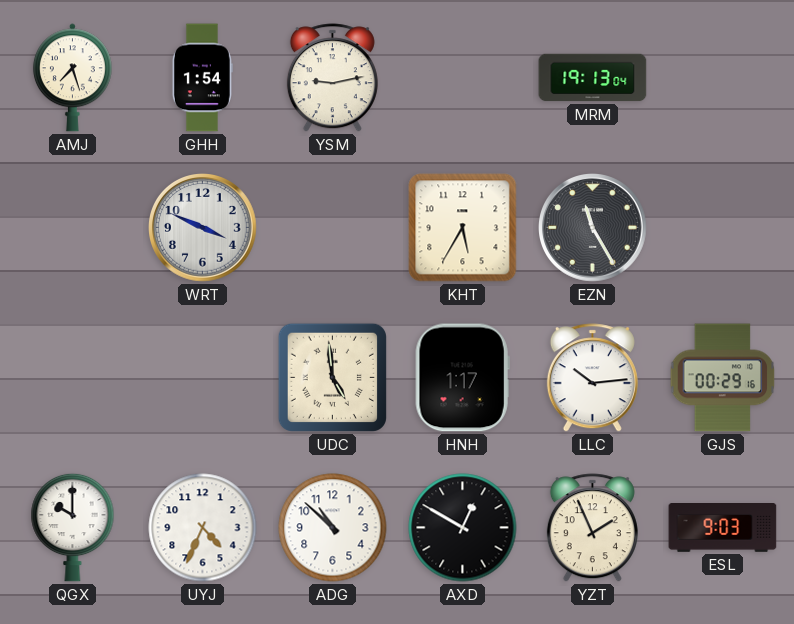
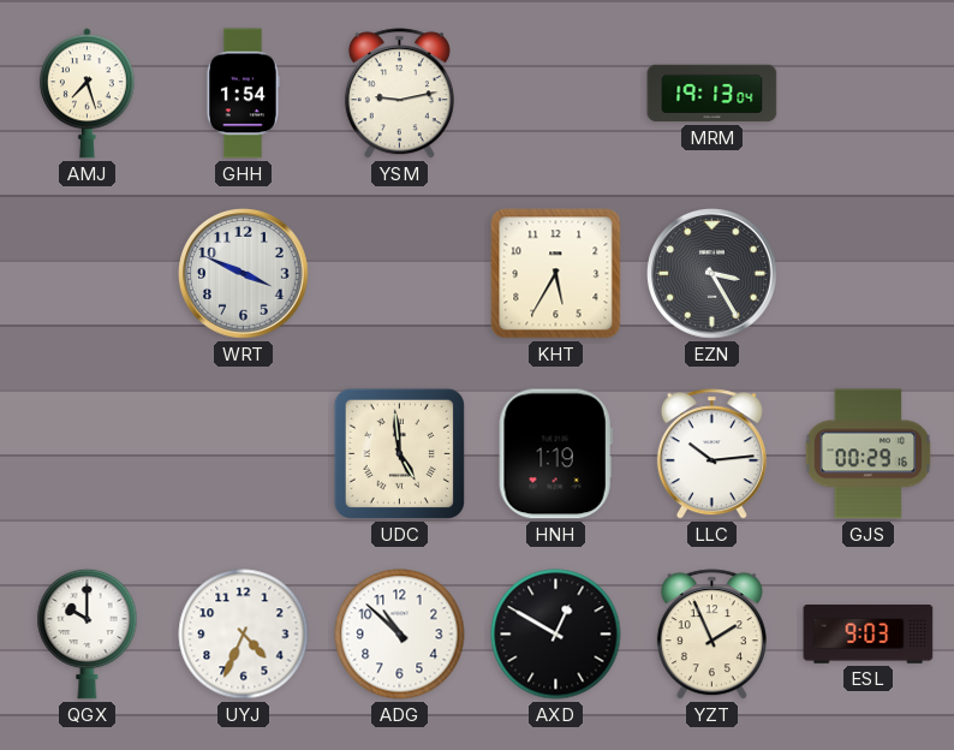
EZN: 11:25 -> 3:25
HNH: 1:17 -> 1:19
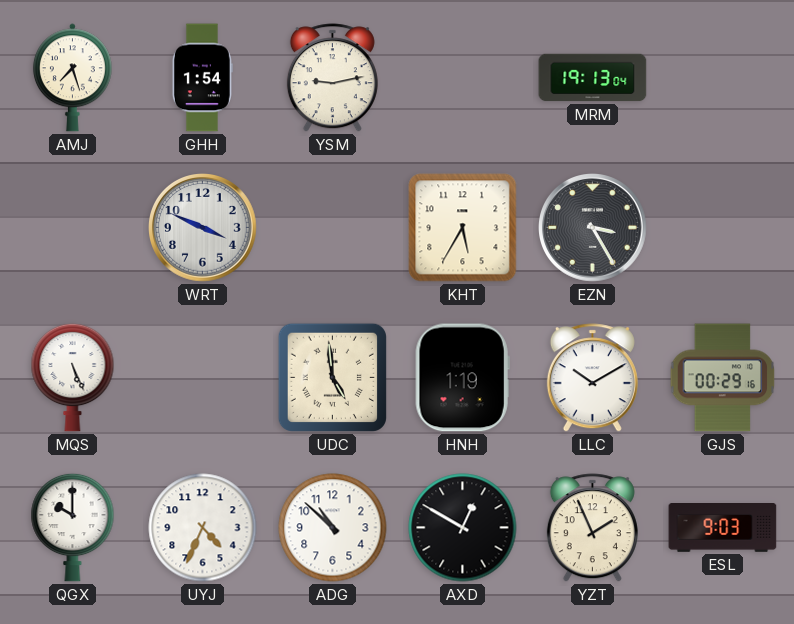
MQS: none -> 5:26
LLC: 10:14 -> 10:10
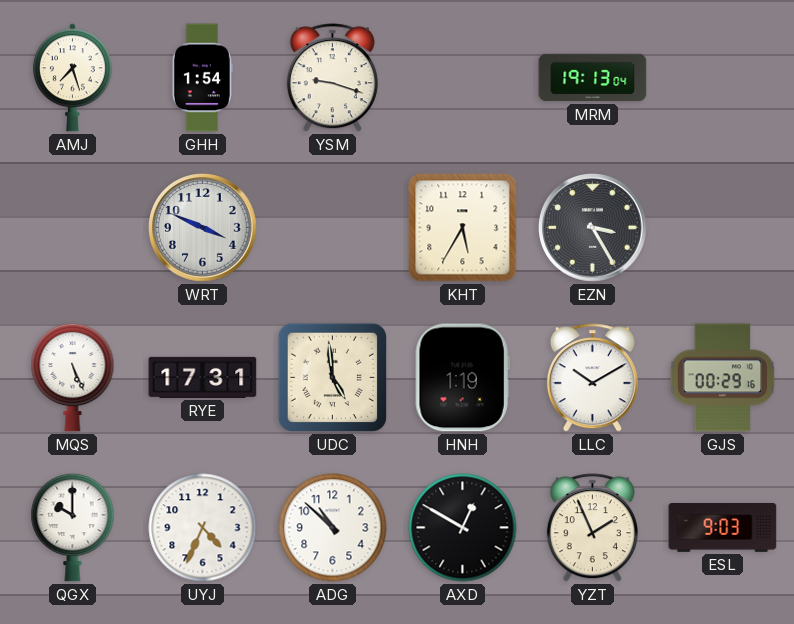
YSM: 9:13 -> 9:18
RYE: none -> 17:31
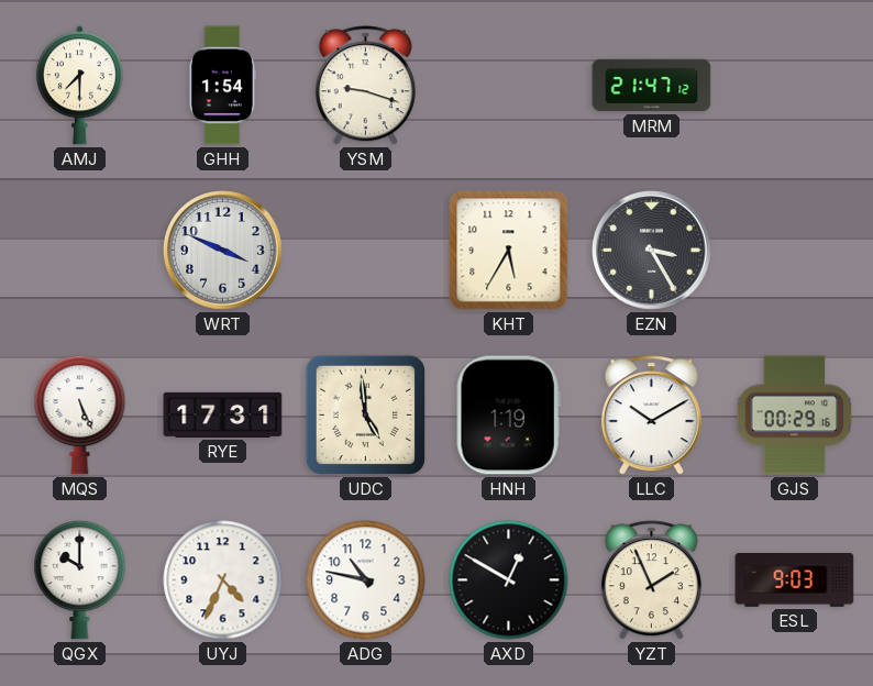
AMJ: 7:27 -> 7:30
MRM: 19:13 -> 21:47
ADG: 10:52 -> 10:47
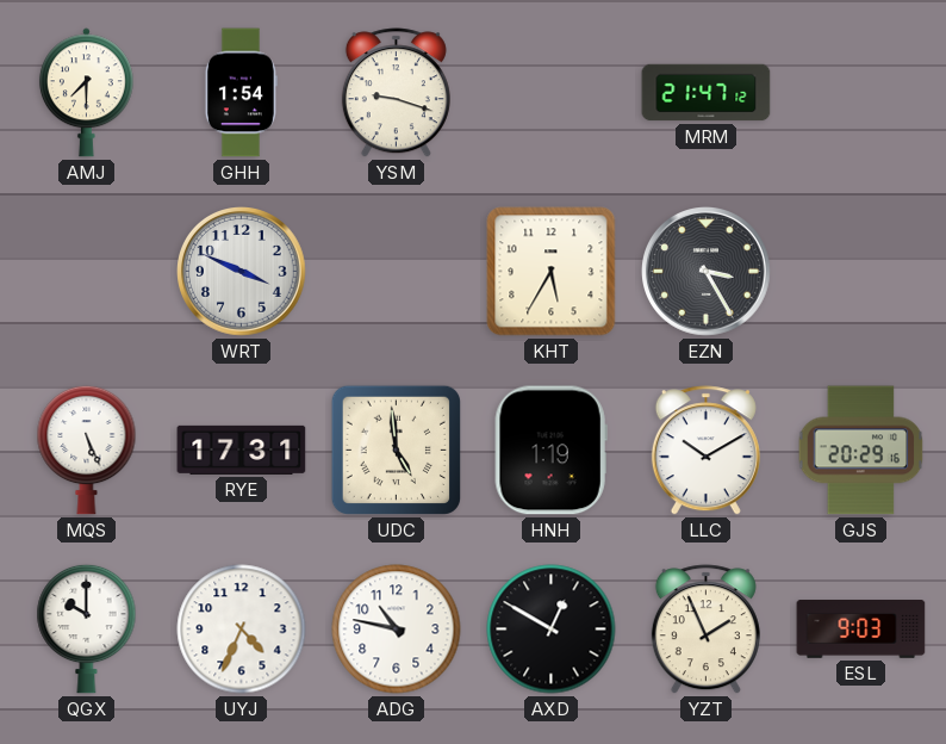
GJS: 00:29 -> 20:29
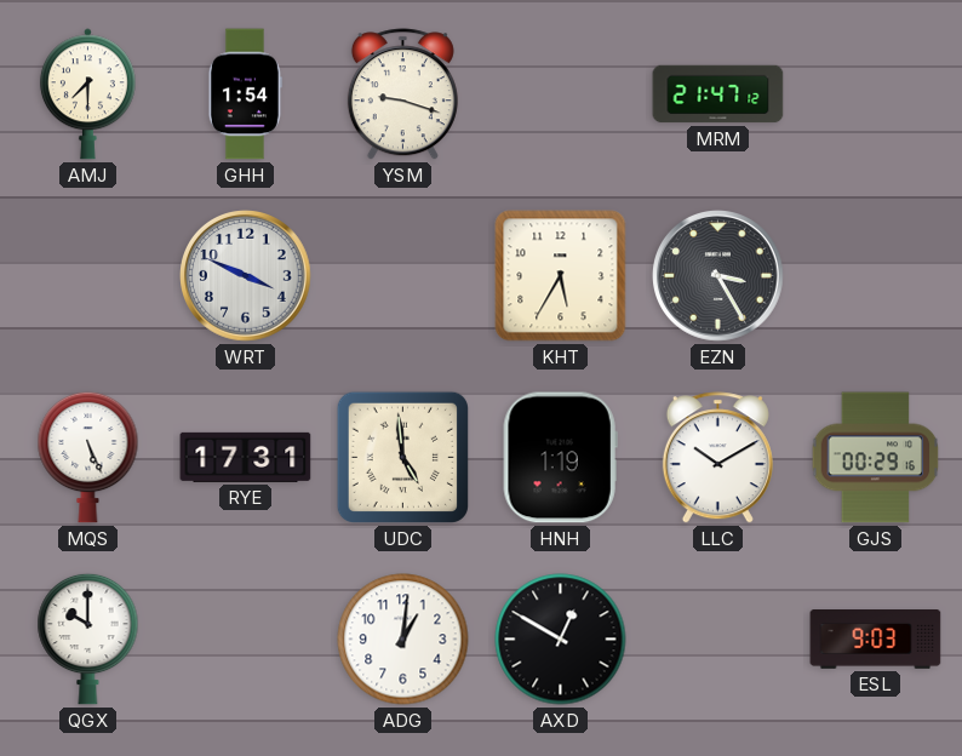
GJS: 20:29 -> 00:29
UYJ: 4:34 -> none
ADG: 10:47 -> 1:01
YZT: 1:56 -> none
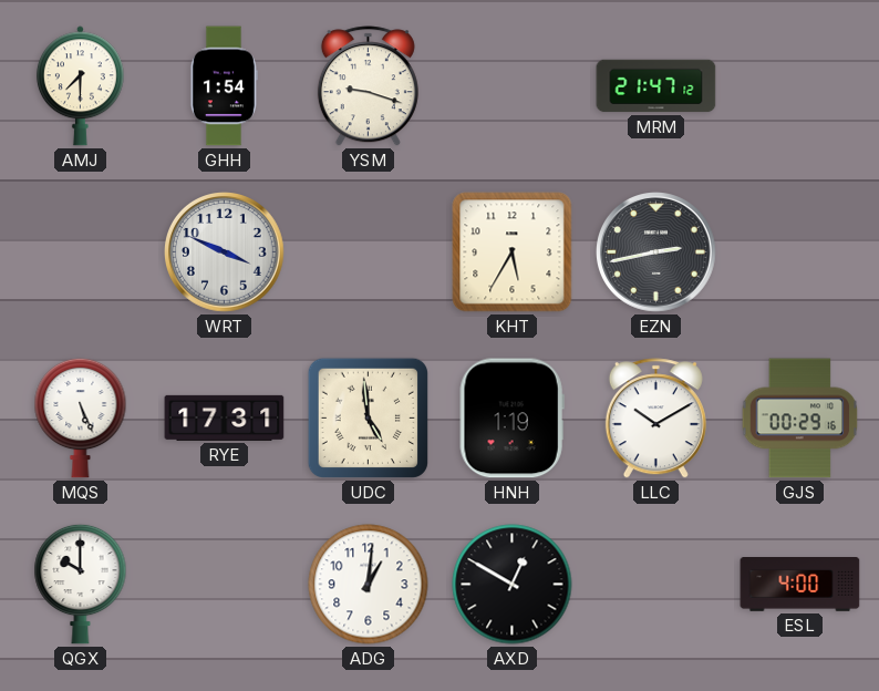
EZN: 3:25 -> 2:43
ESL: 9:03 -> 4:00
